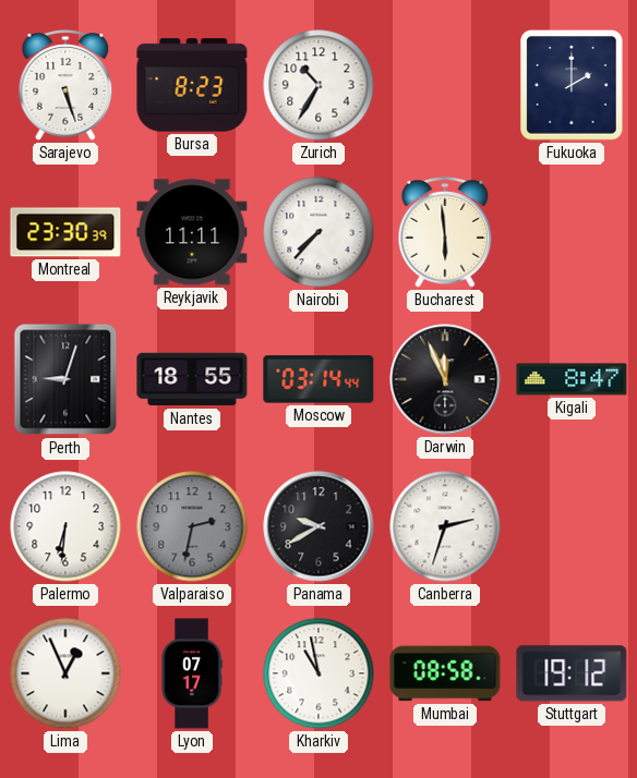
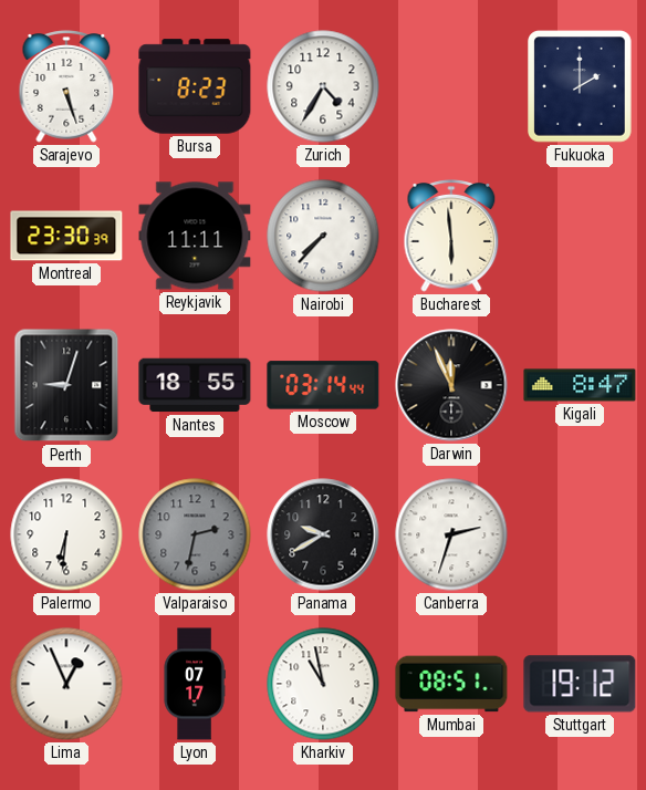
Zurich: 10:35 -> 4:35
Mumbai: 08:58 -> 08:51
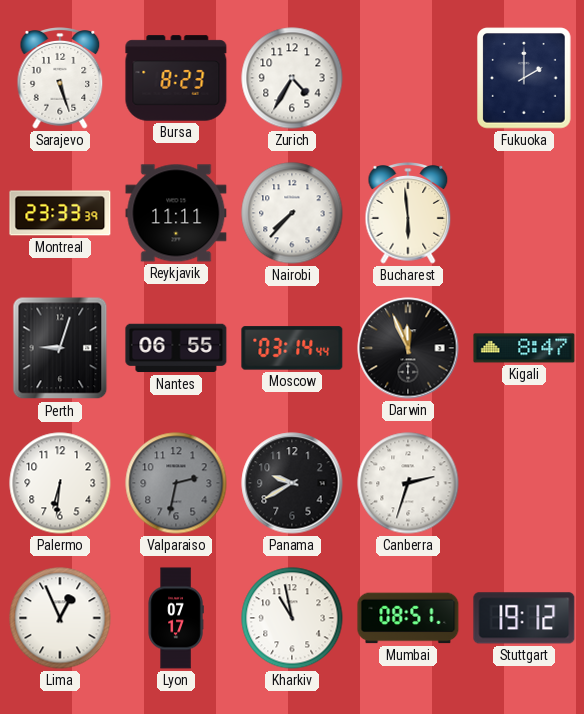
Montreal: 23:30 -> 23:33
Nantes: 18:55 -> 06:55
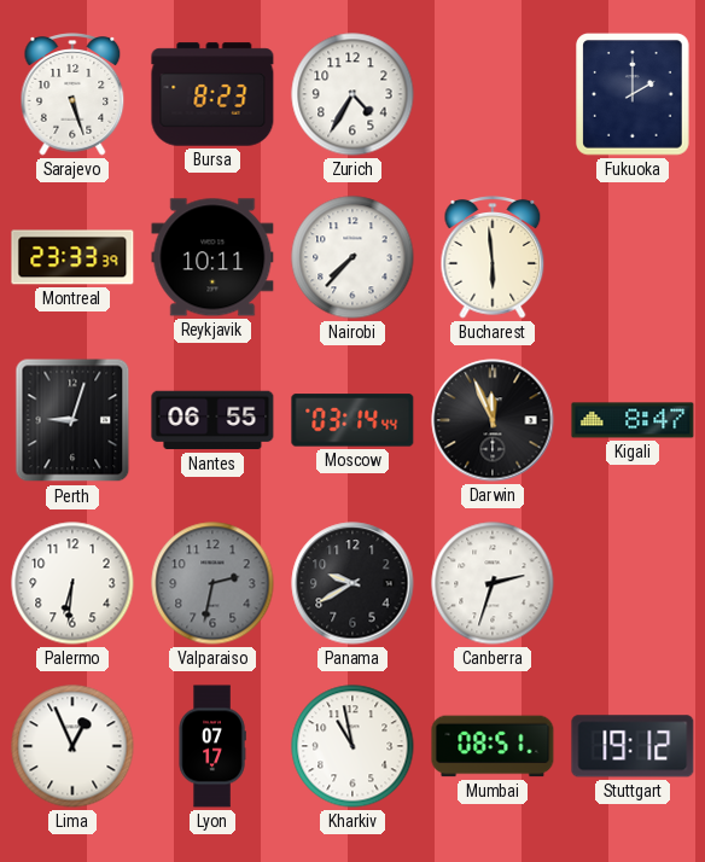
Reykjavik: 11:11 -> 10:11
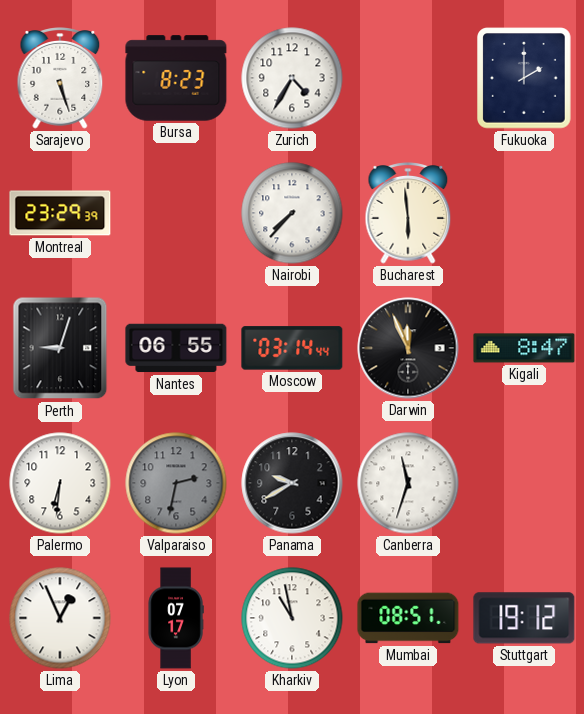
Montreal: 23:33 -> 23:29
Reykjavik: 10:11 -> none
Canberra: 2:33 -> 11:33
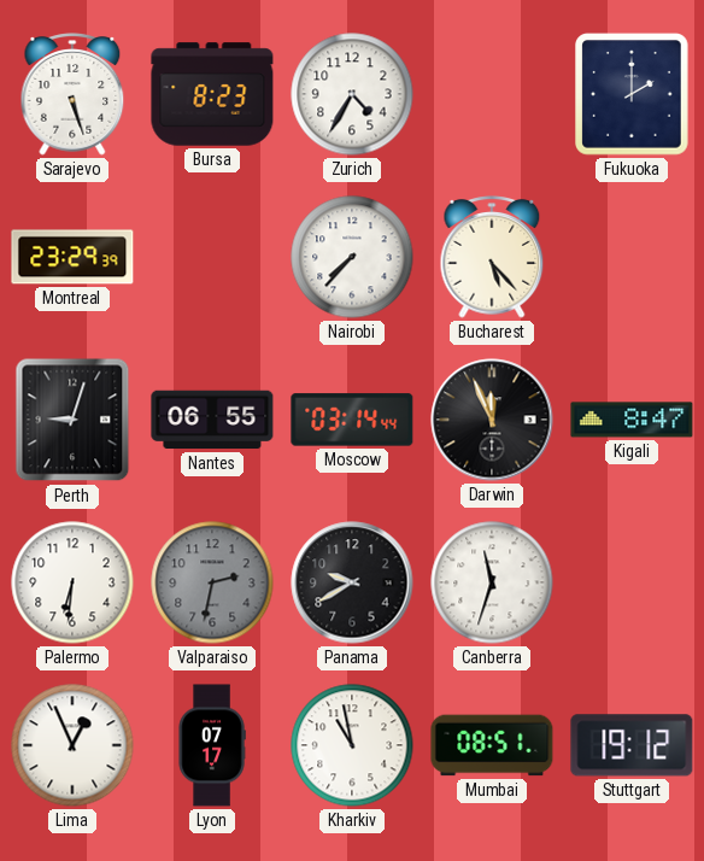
Bucharest: 5:59 -> 5:23
